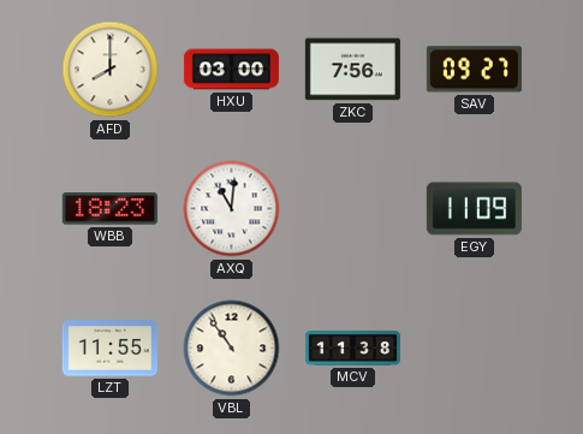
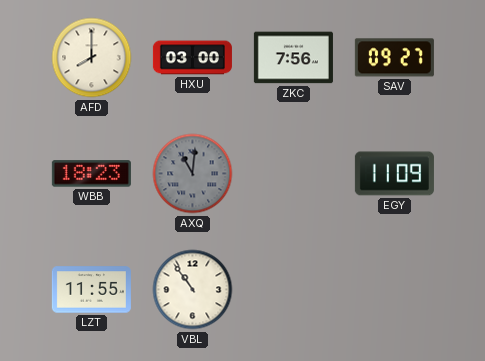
AXQ dial: white -> grey
MCV: 11:38 -> none
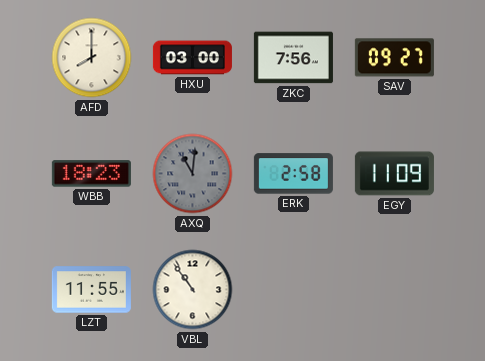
ERK: none -> 2:58
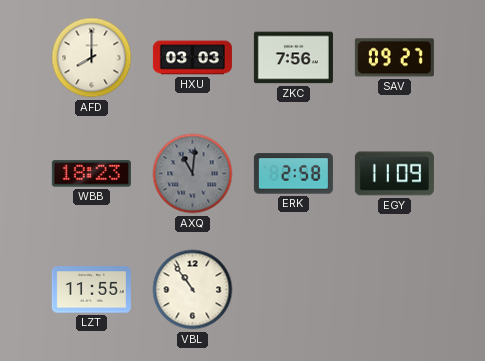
HXU: 03:00 -> 03:03
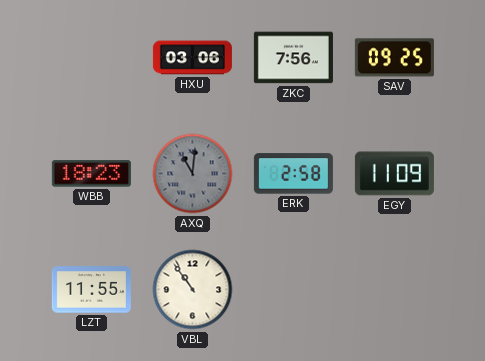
AFD: 8:00 -> none
HXU: 03:03 -> 03:06
SAV: 09:27 -> 09:25
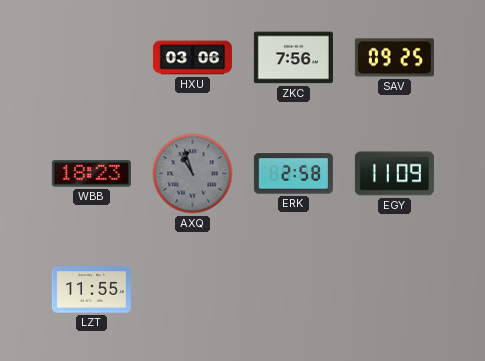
AXQ: 11:01 -> 10:57
VBL: 10:54 -> none
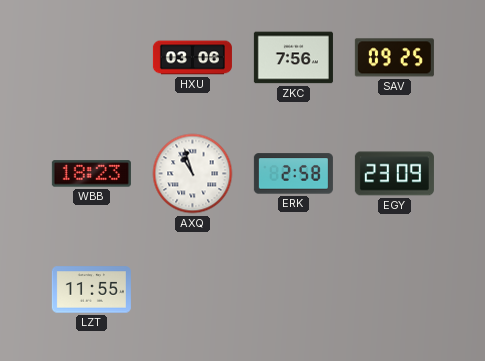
AXQ dial: grey -> white
EGY: 11:09 -> 23:09
